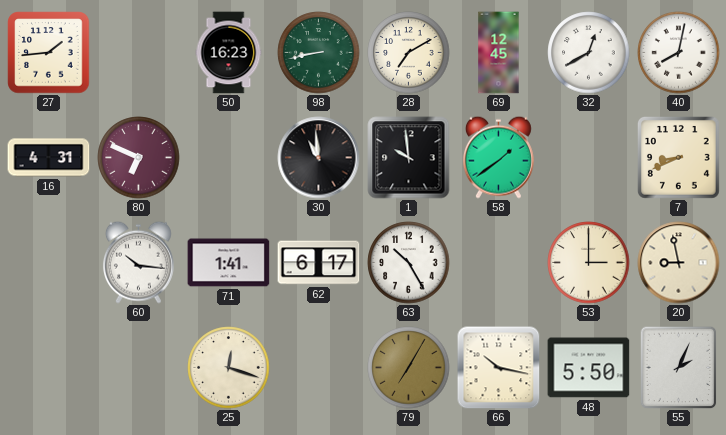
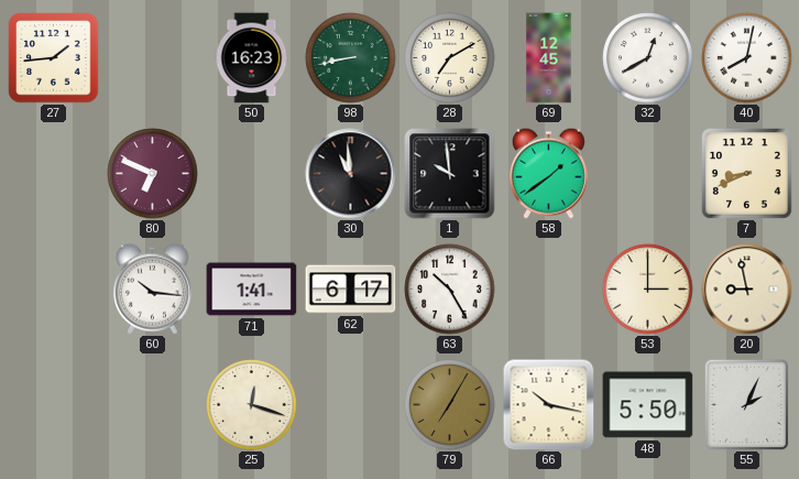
16: 4:31 -> none
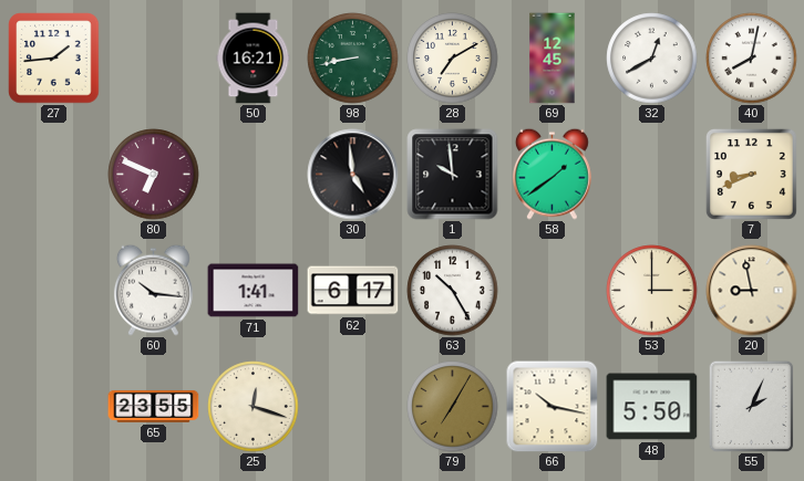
50: 16:23 -> 16:21
30: 10:59 -> 4:59
65: none -> 23:55
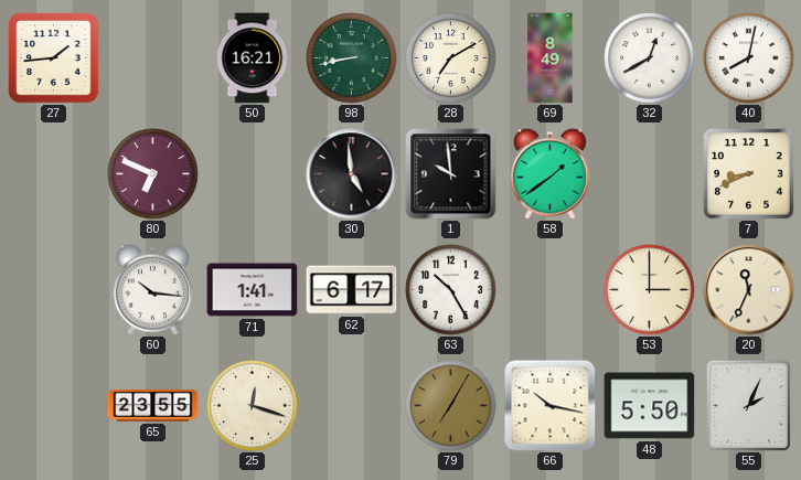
69: 12:45 -> 8:49
20: 8:58 -> 11:34
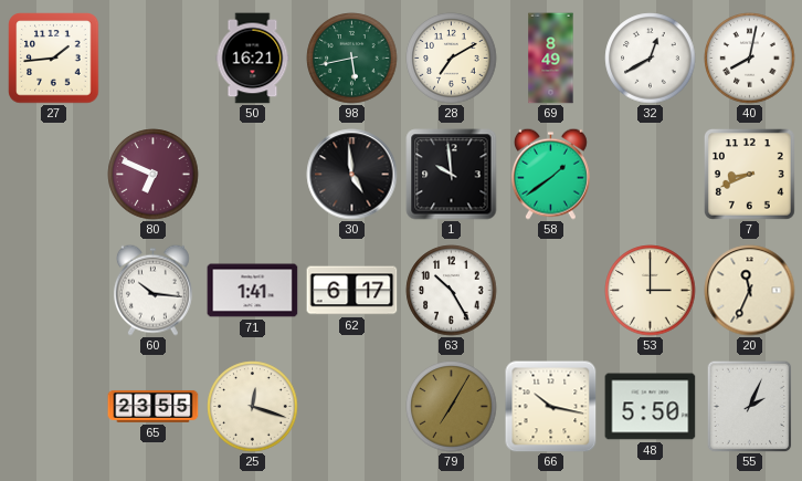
98: 8:43 -> 5:43
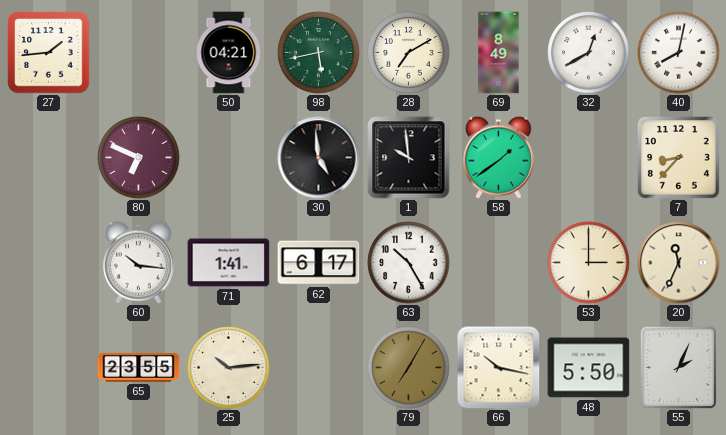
50: 16:21 -> 04:21
7: 8:41 -> 8:37
25: 12:18 -> 10:14
